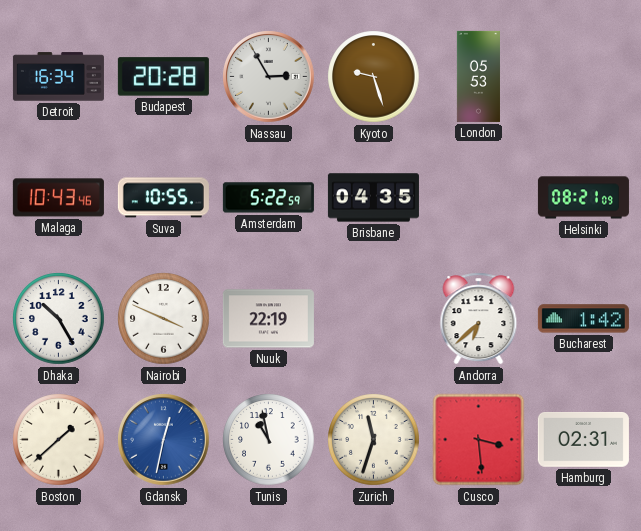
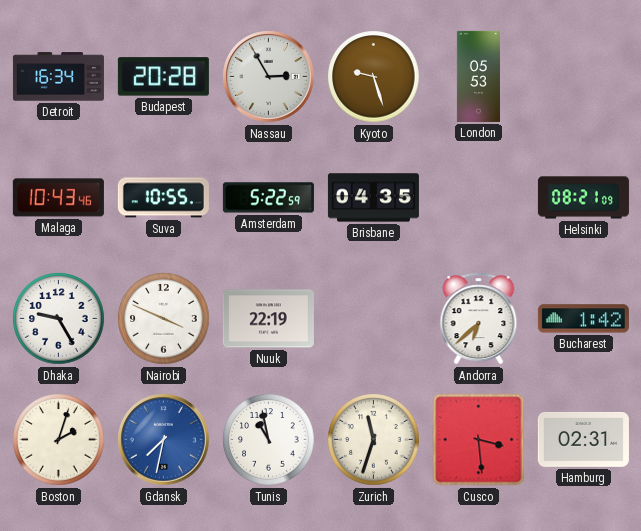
Dhaka: 10:25 -> 9:25
Boston: 1:38 -> 2:03
Gdansk: 12:32 -> 7:32
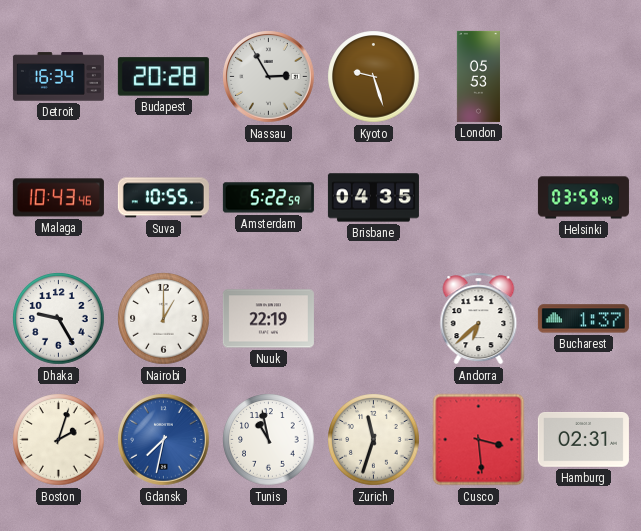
Helsinki: 08:21 -> 03:59
Nairobi: 3:49 -> 1:00
Bucharest: 1:42 -> 1:37
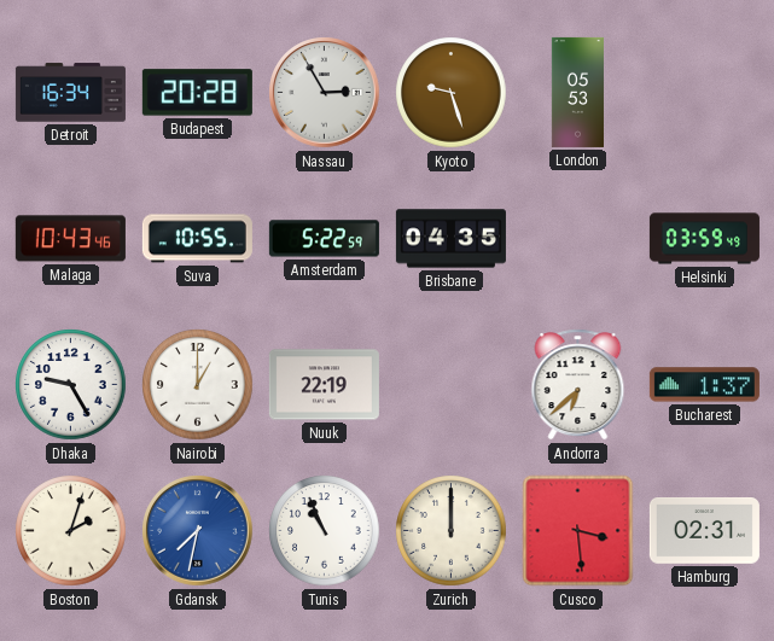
Tunis: 10:58 -> 10:56
Zurich: 11:33 -> 12:00
